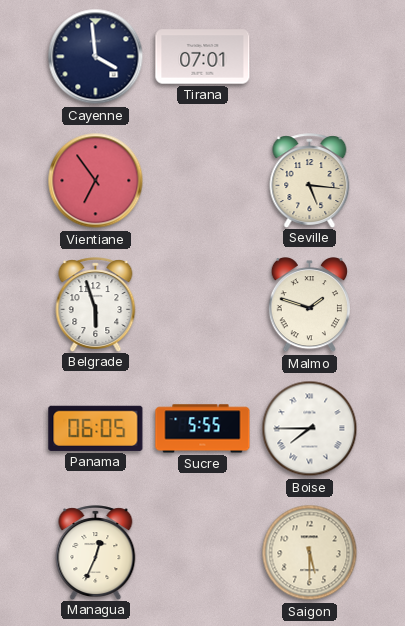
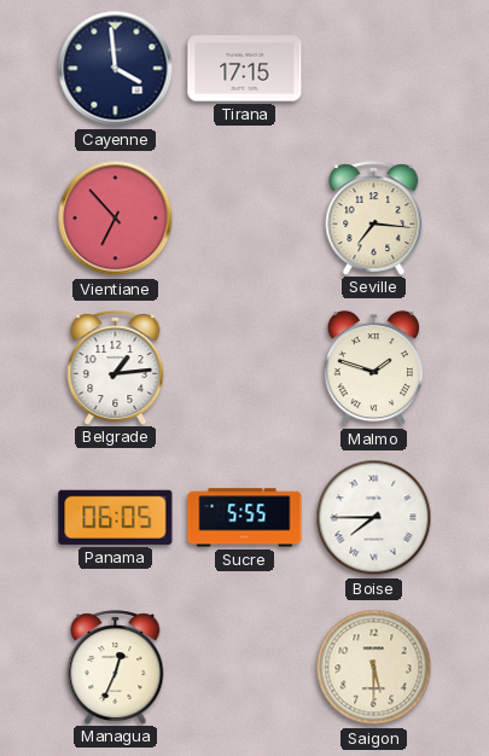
Tirana: 07:01 -> 17:15
Vientiane: 6:54 -> 6:53
Seville: 5:16 -> 7:16
Belgrade: 5:57 -> 1:14
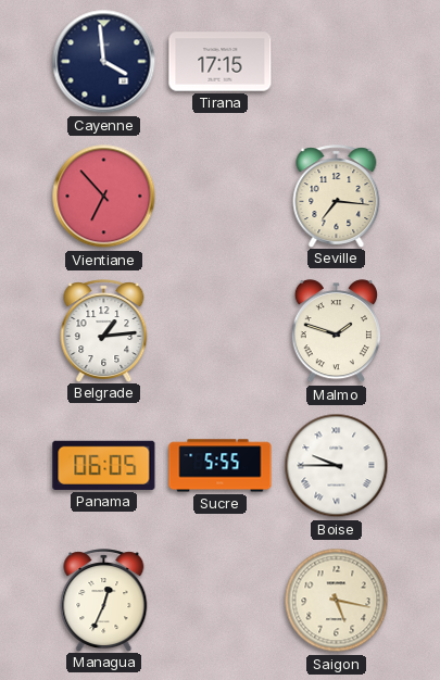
Boise: 7:45 -> 9:45
Saigon: 5:30 -> 5:17
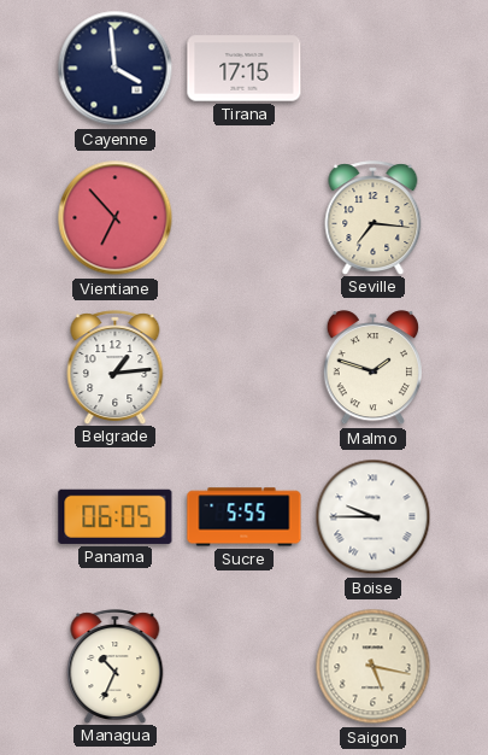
Managua: 12:34 -> 10:34
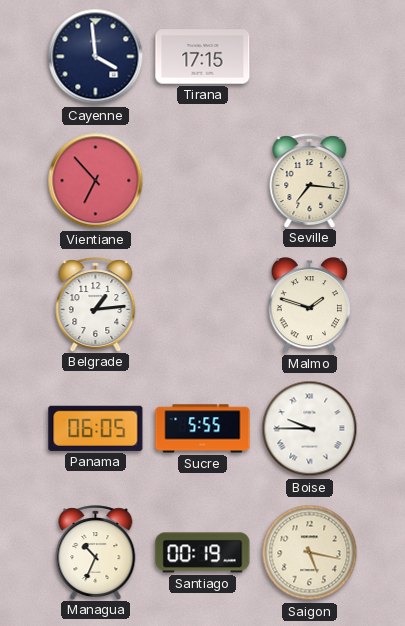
Santiago: none -> 00:19
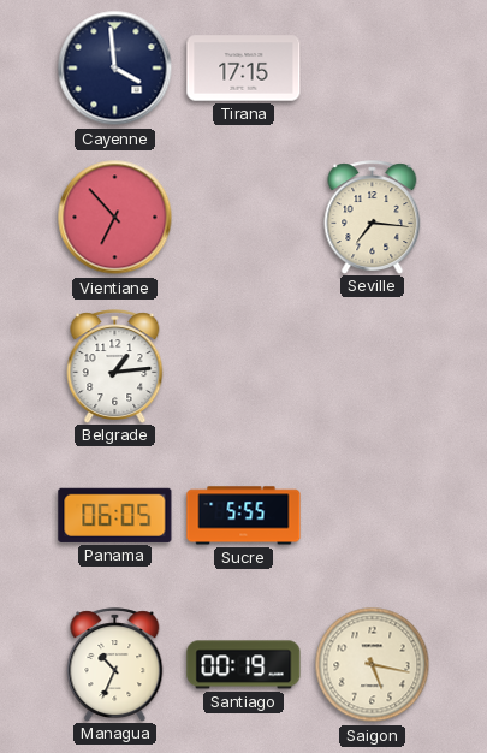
Malmo: 1:48 -> none
Boise: 9:45 -> none
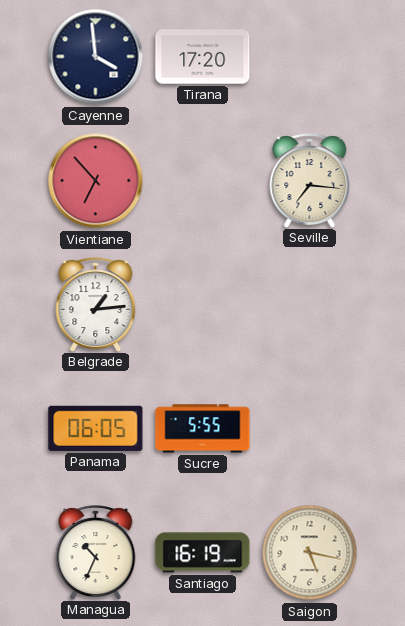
Tirana: 17:15 -> 17:20
Santiago: 00:19 -> 16:19
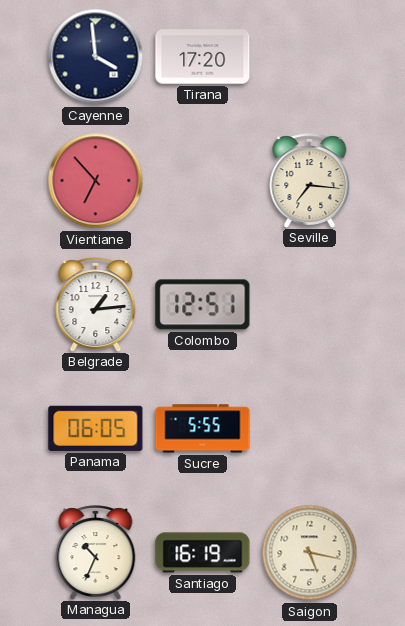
Colombo: none -> 12:51
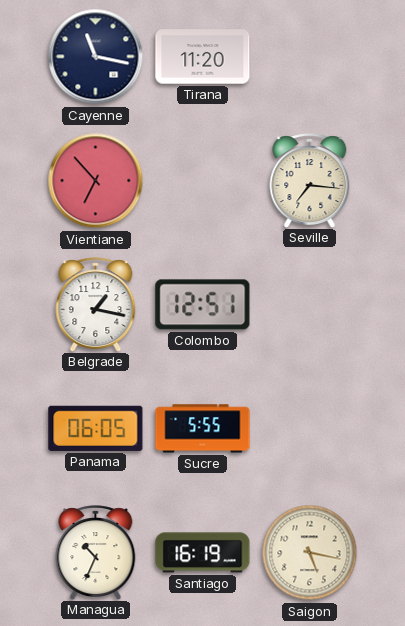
Cayenne: 3:59 -> 11:17
Tirana: 17:20 -> 11:20
Belgrade: 1:14 -> 1:17
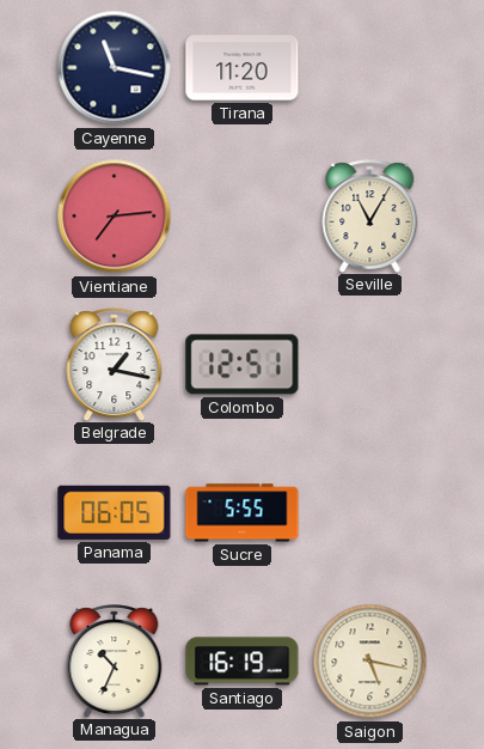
Vientiane: 6:53 -> 7:14
Seville: 7:16 -> 11:05
